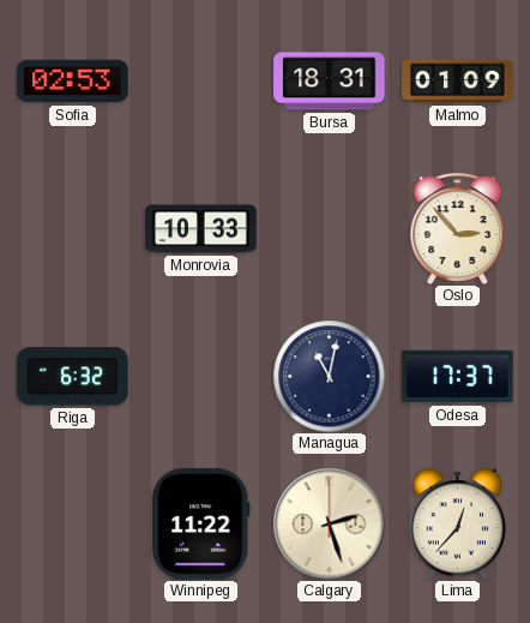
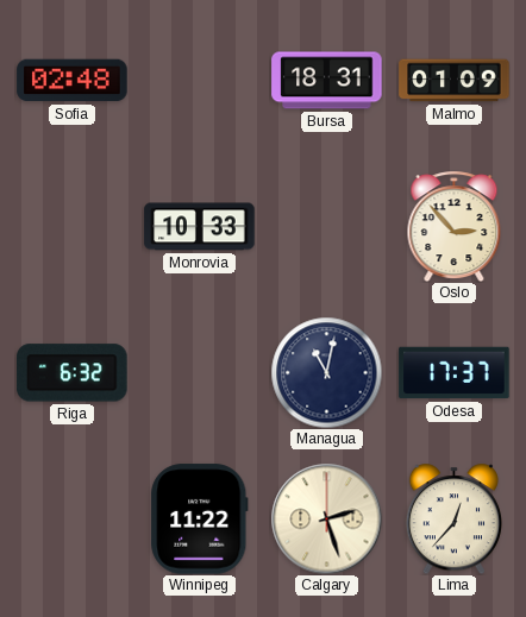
Sofia: 02:53 -> 02:48
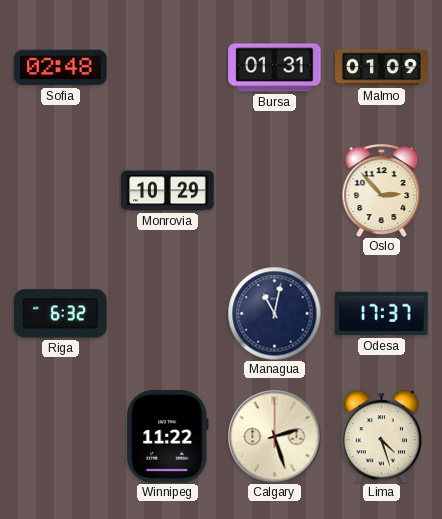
Bursa: 18:31 -> 01:31
Monrovia: 10:33 -> 10:29
Lima: 12:37 -> 4:27
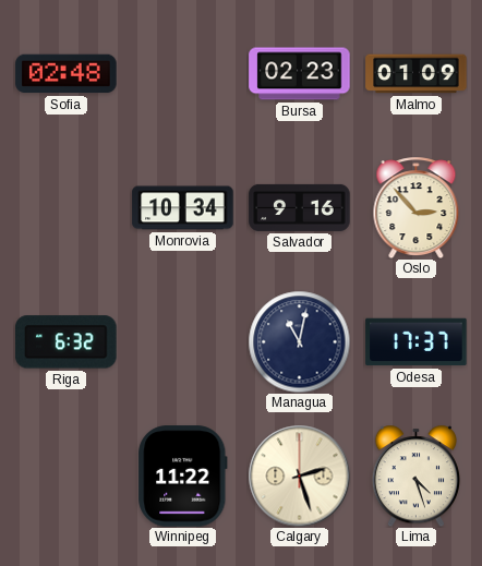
Bursa: 01:31 -> 02:23
Monrovia: 10:29 -> 10:34
Salvador: none -> 9:16
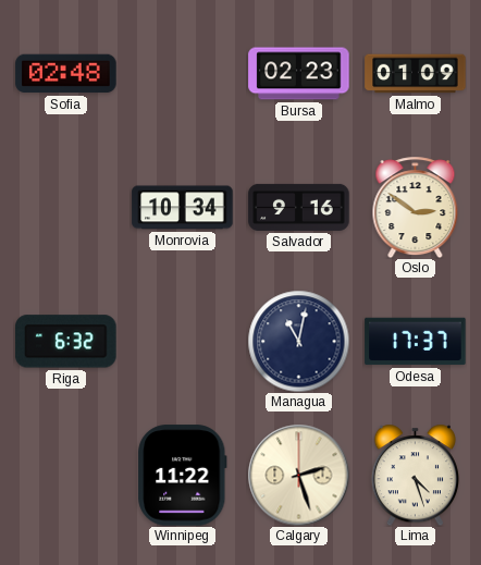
Oslo: 2:53 -> 2:51
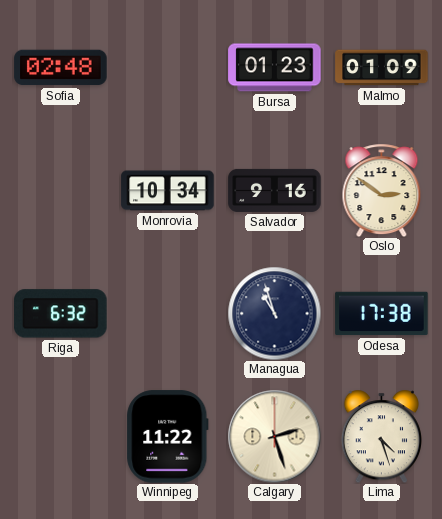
Bursa: 02:23 -> 01:23
Managua: 11:02 -> 10:57
Odesa: 17:37 -> 17:38
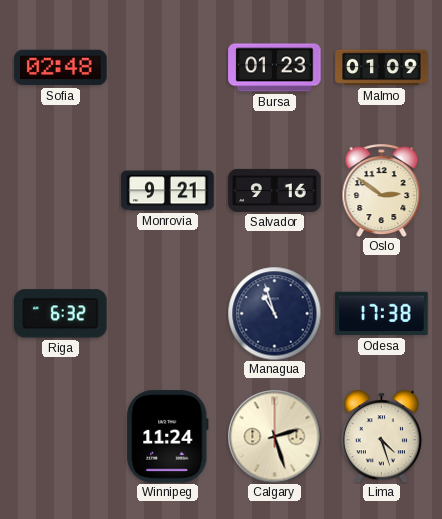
Monrovia: 10:34 -> 9:21
Winnipeg: 11:22 -> 11:24
